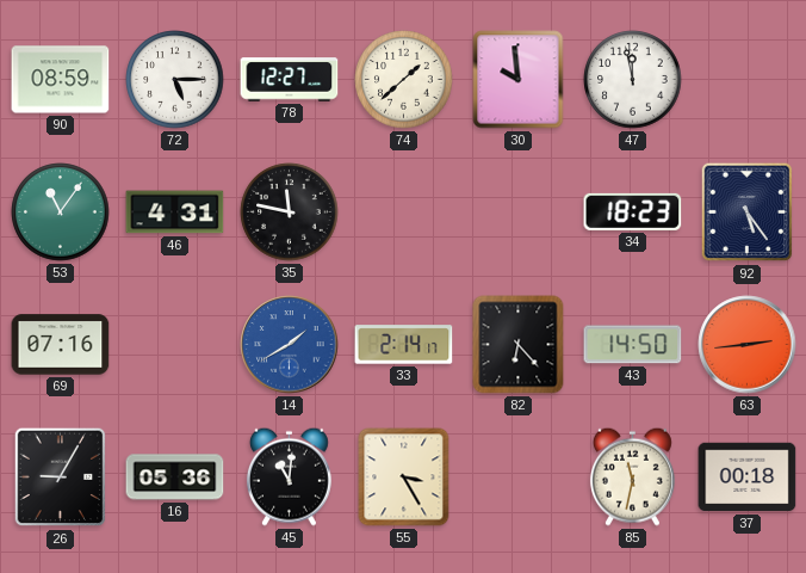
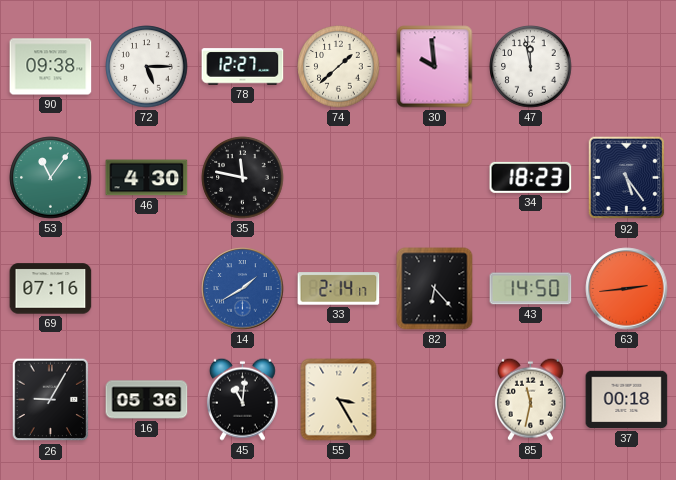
90: 08:59 -> 09:38
46: 4:31 -> 4:30
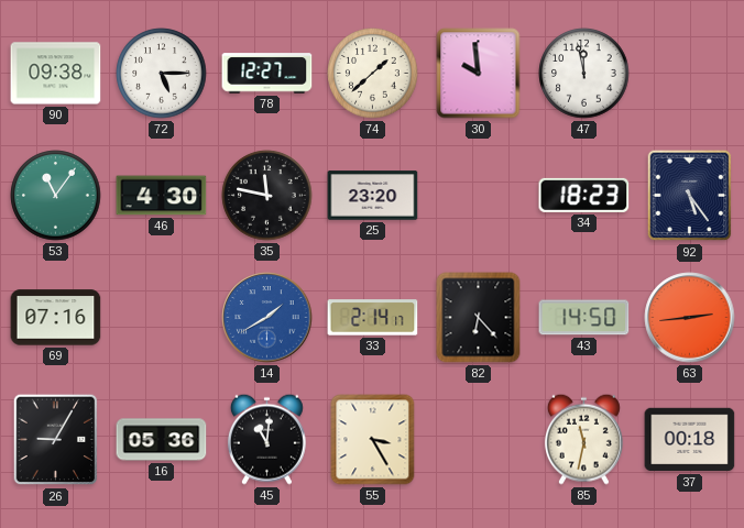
25: none -> 23:20
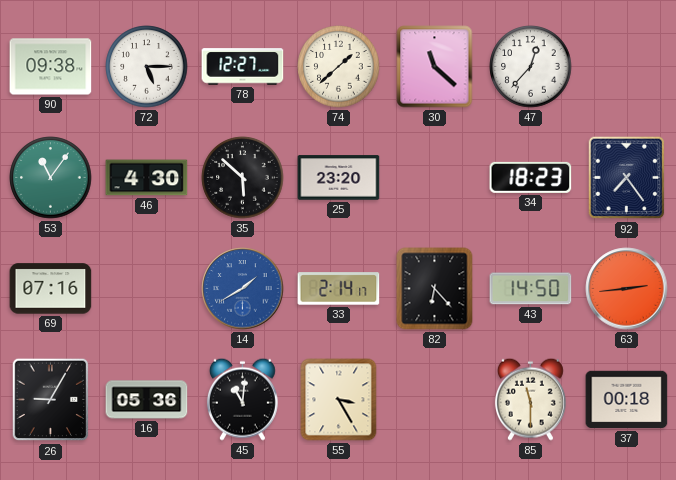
30: 9:59 -> 11:22
47: 11:58 -> 12:37
35: 11:47 -> 5:52
92: 5:24 -> 7:24
85: 11:32 -> 11:30
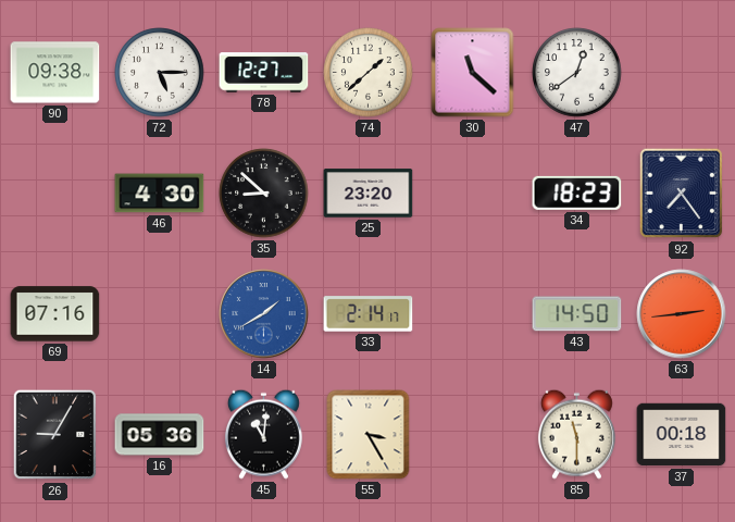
47: 12:37 -> 12:39
53: 11:06 -> none
35: 5:52 -> 8:52
82: 6:23 -> none
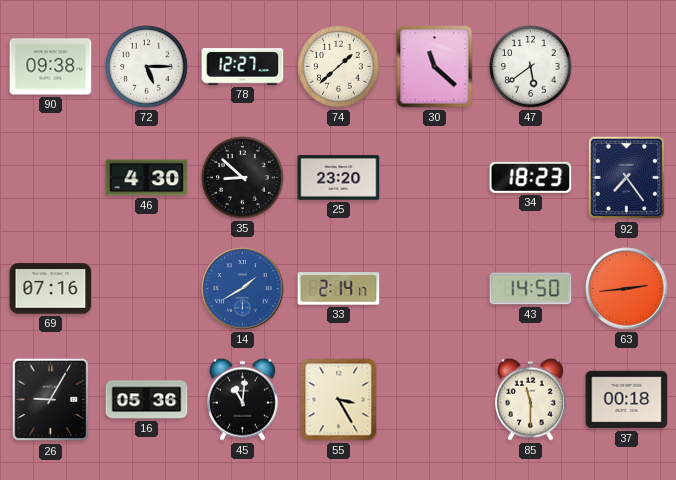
47: 12:39 -> 5:39
